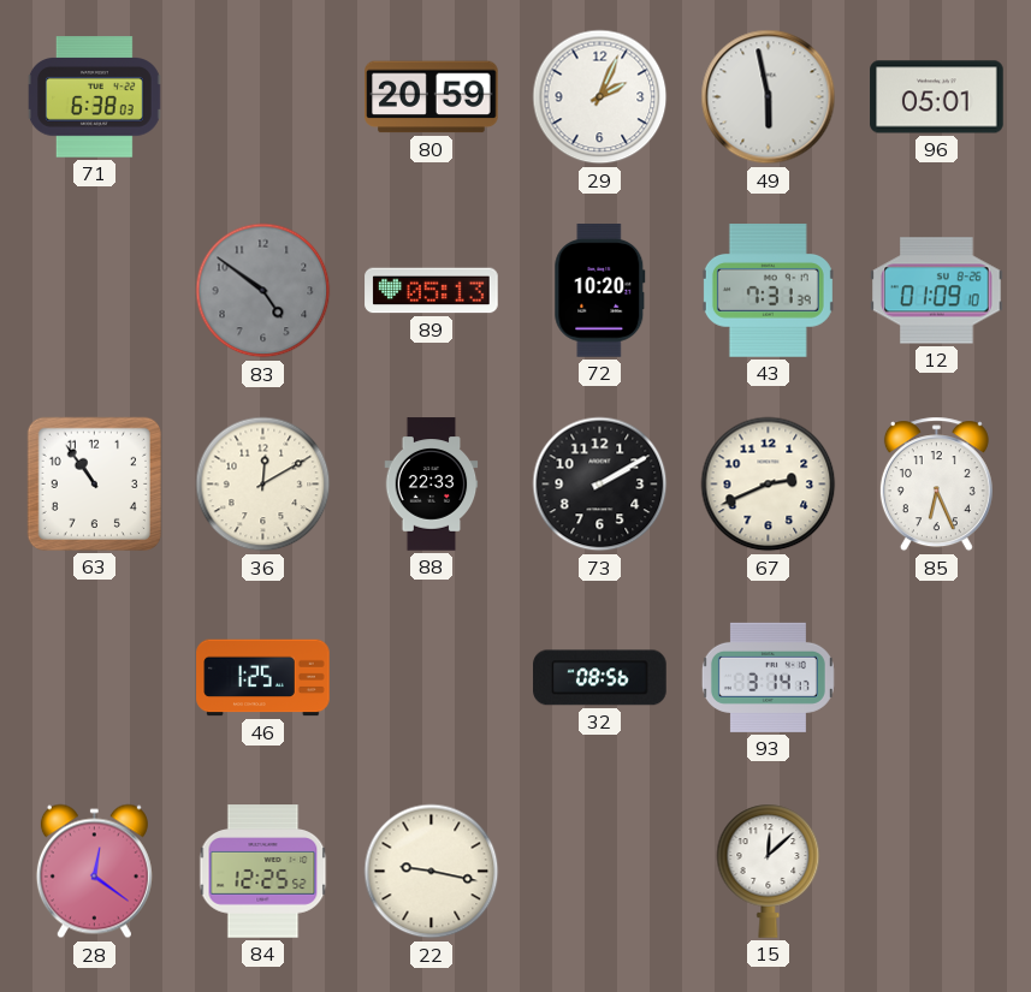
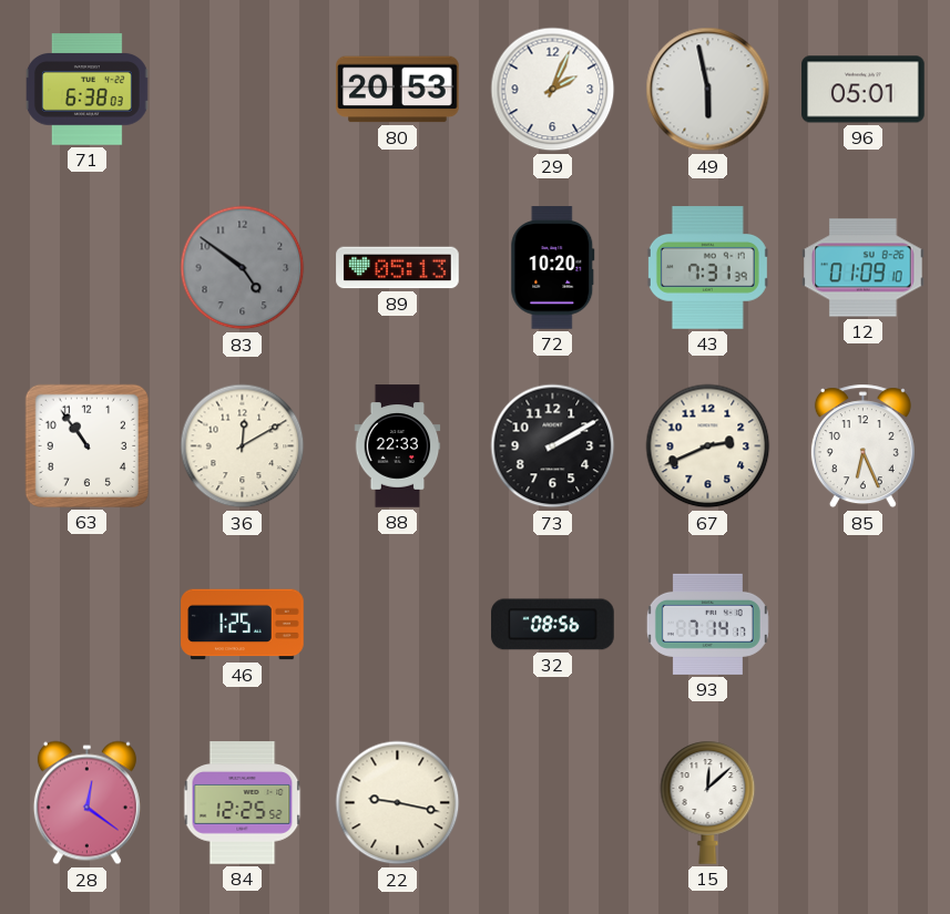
80: 20:59 -> 20:53
93: 3:14 -> 7:14
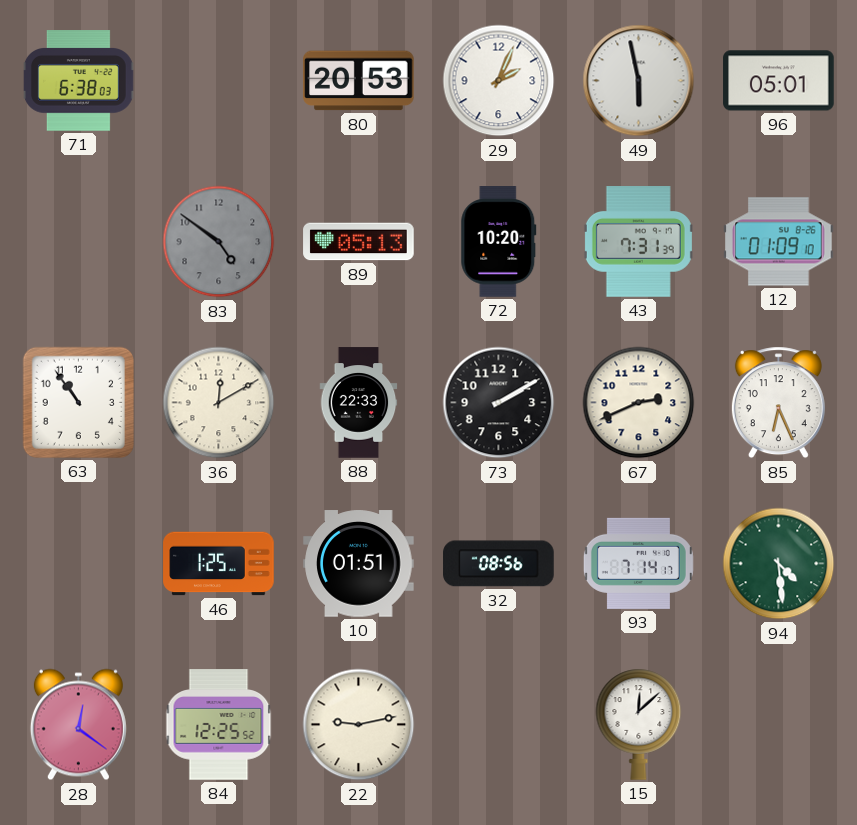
10: none -> 01:51
94: none -> 4:29
22: 9:17 -> 9:13
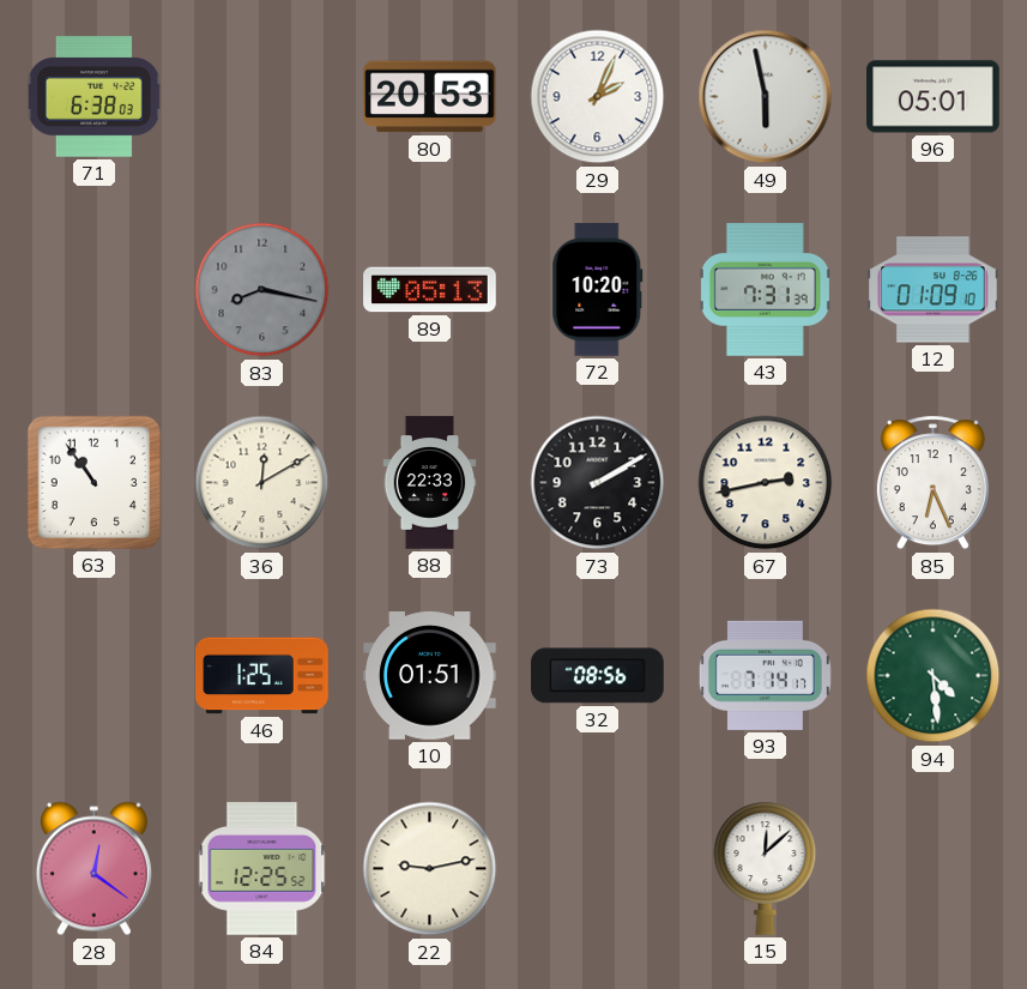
83: 4:51 -> 8:17
67: 2:41 -> 2:43
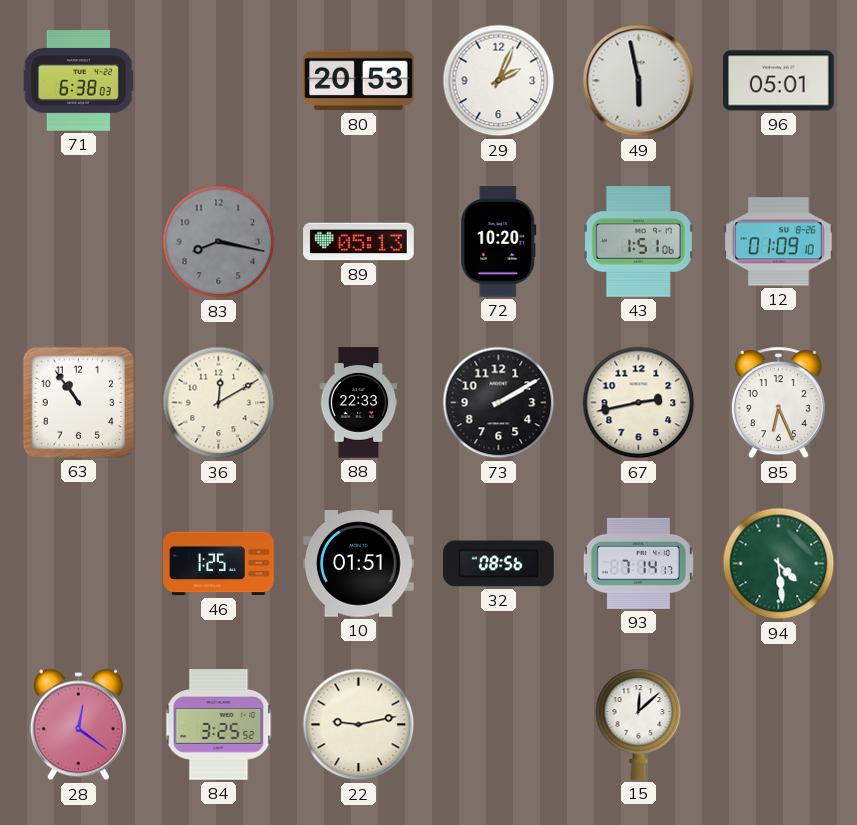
43: 7:31 -> 1:51
84: 12:25 -> 3:25
